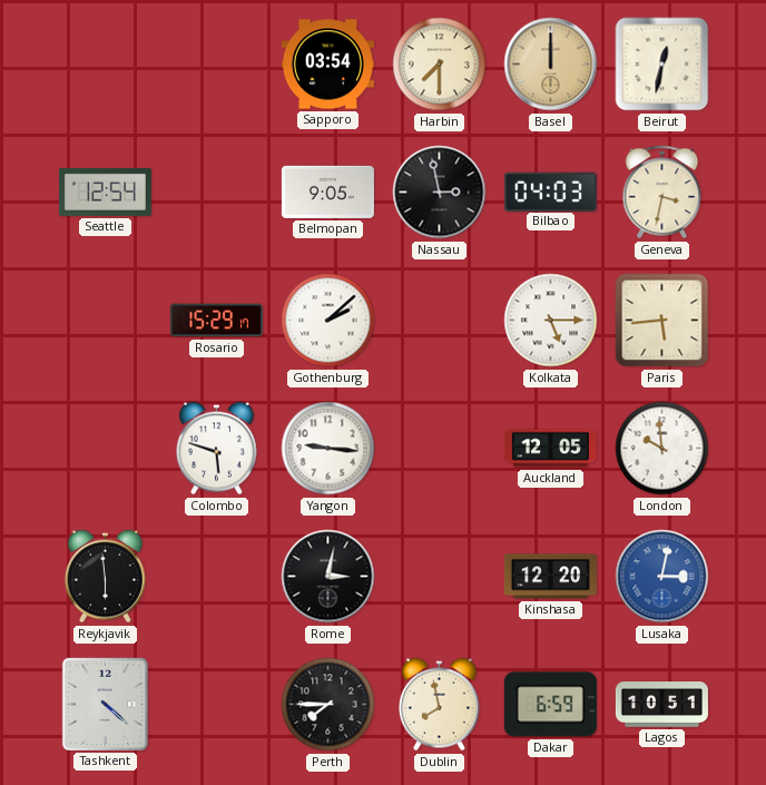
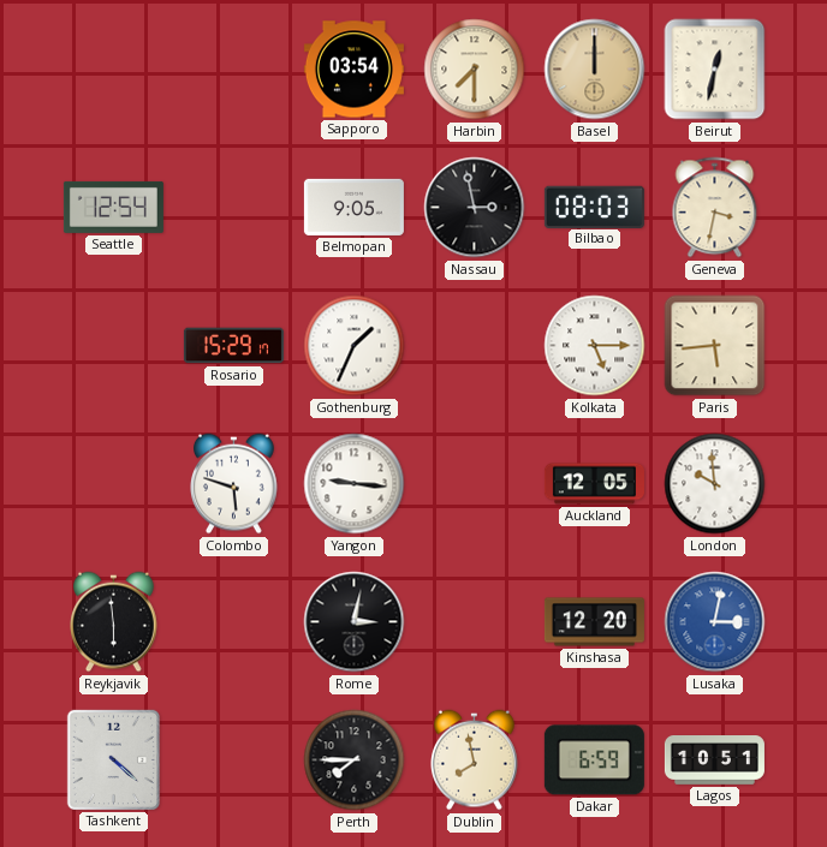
Bilbao: 04:03 -> 08:03
Gothenburg: 2:08 -> 1:34
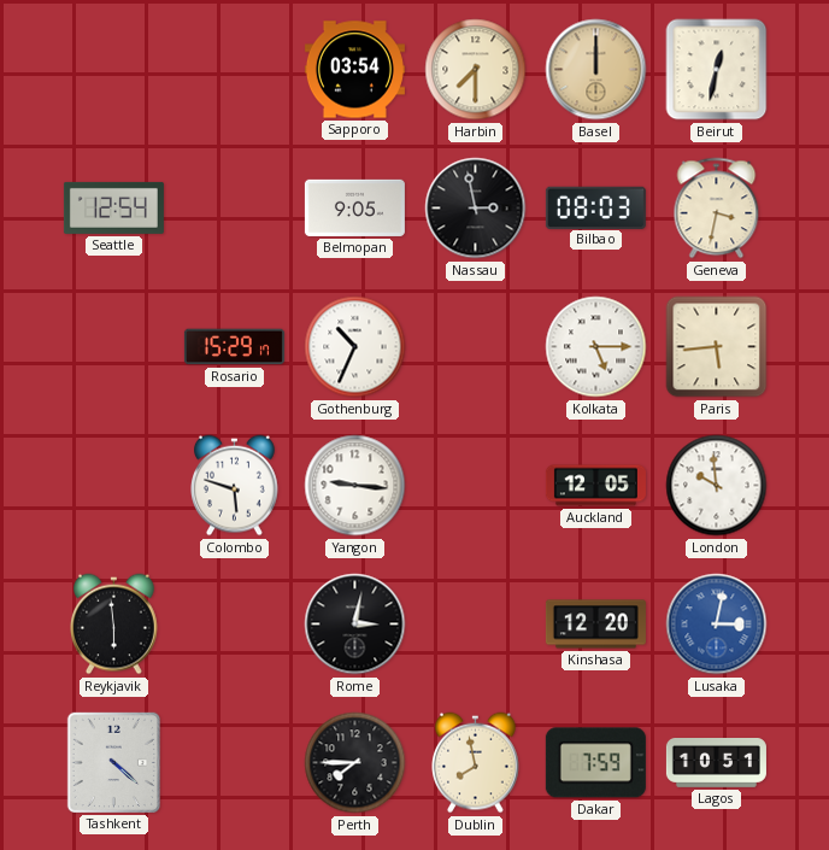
Gothenburg: 1:34 -> 10:34
Dakar: 6:59 -> 7:59
